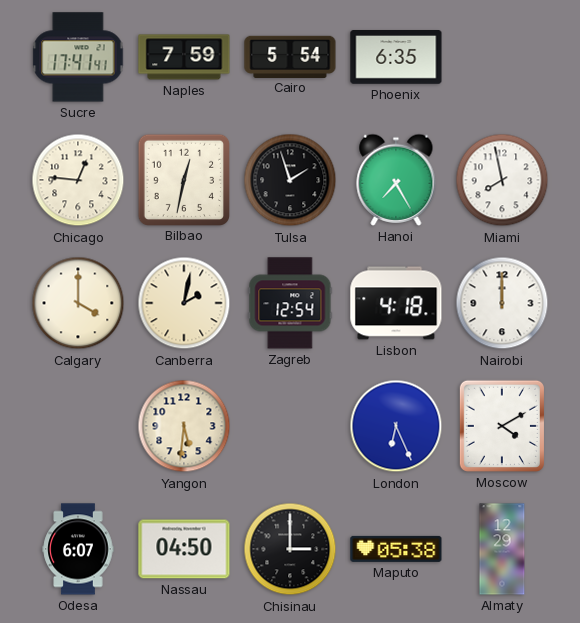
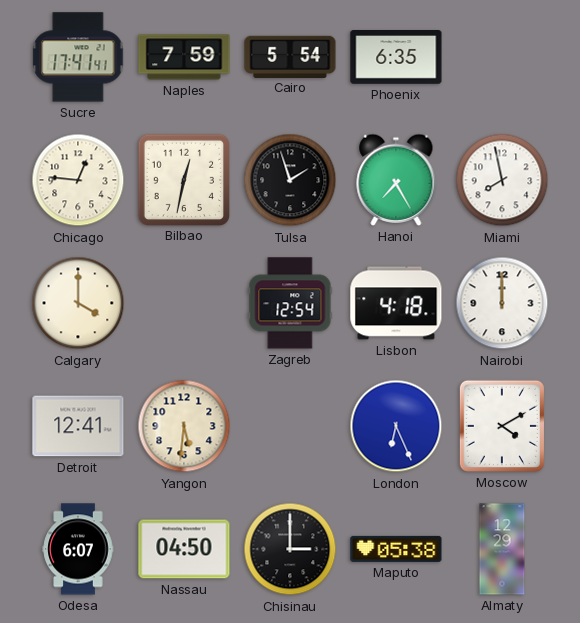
Canberra: 2:02 -> none
Detroit: none -> 12:41
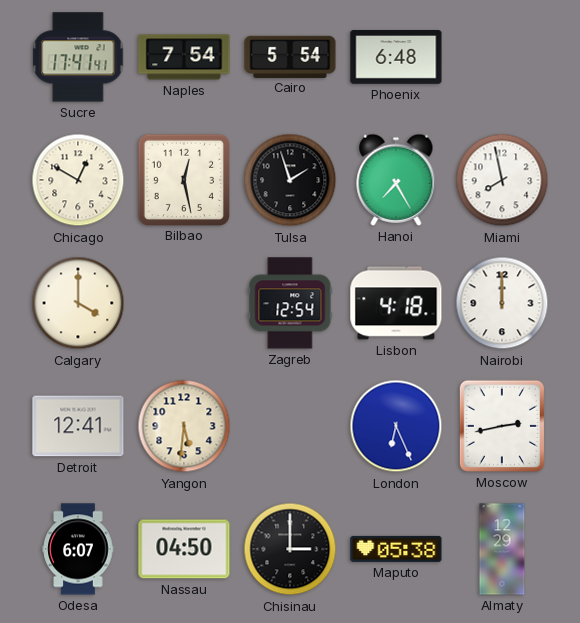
Naples: 7:59 -> 7:54
Phoenix: 6:35 -> 6:48
Chicago: 12:46 -> 12:50
Bilbao: 12:32 -> 12:28
Moscow: 4:10 -> 2:43
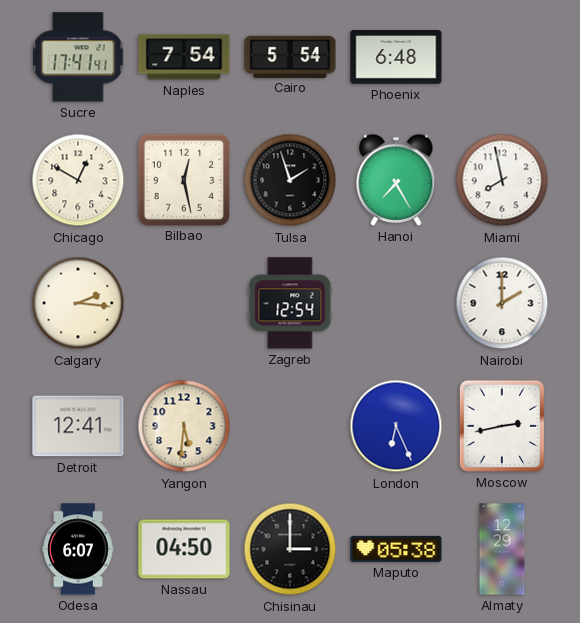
Calgary: 4:00 -> 2:16
Lisbon: 4:18 -> none
Nairobi: 12:00 -> 2:00
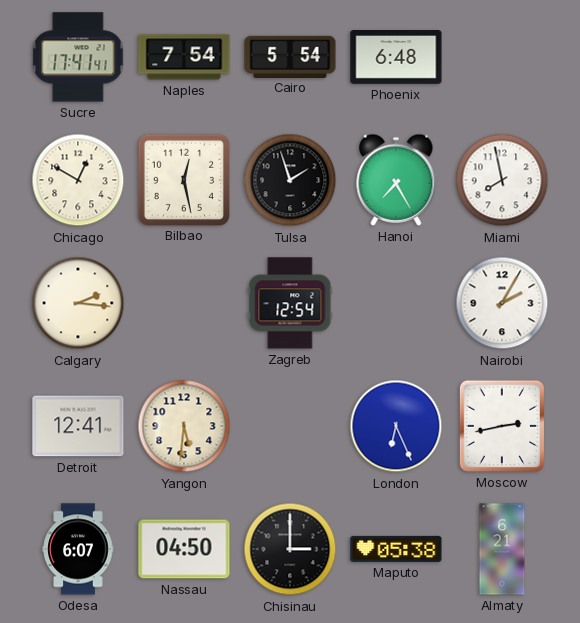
Nairobi: 2:00 -> 2:05
Almaty: 12:29 -> 6:21
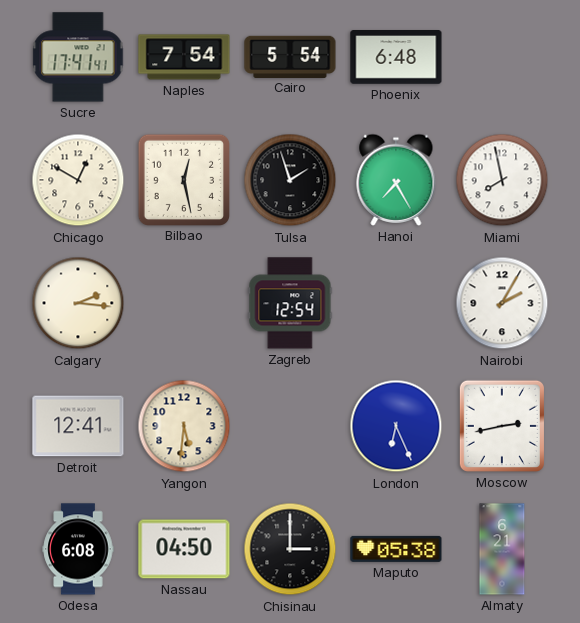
Odesa: 6:07 -> 6:08
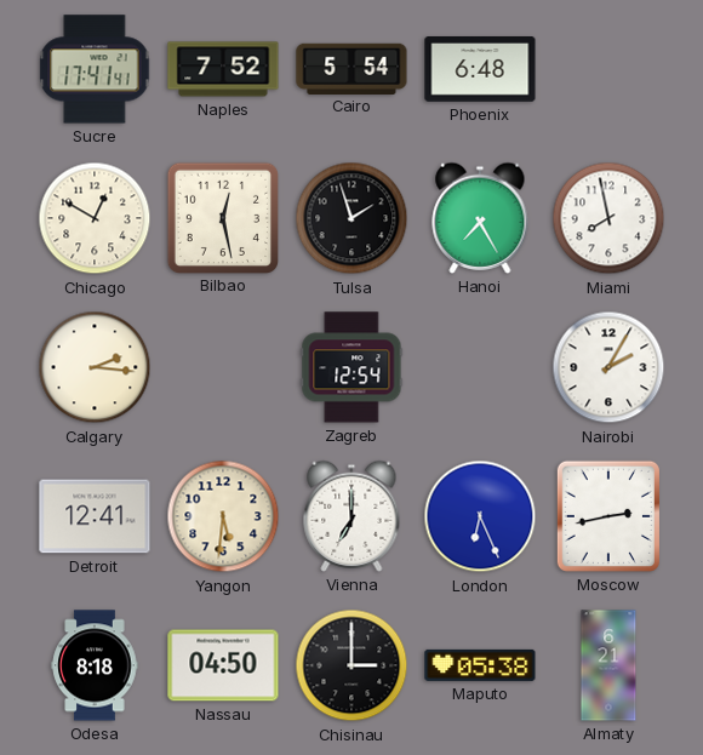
Naples: 7:54 -> 7:52
Vienna: none -> 7:00
Odesa: 6:08 -> 8:18
